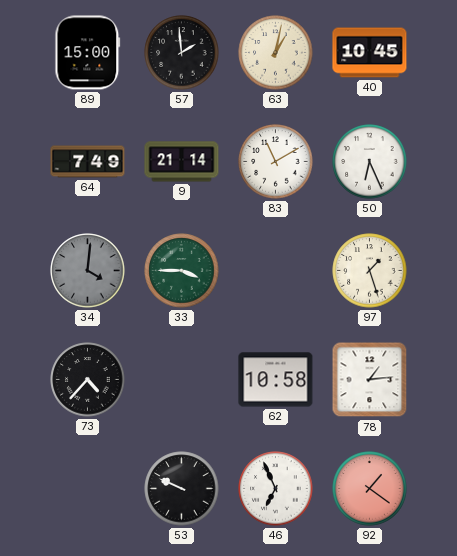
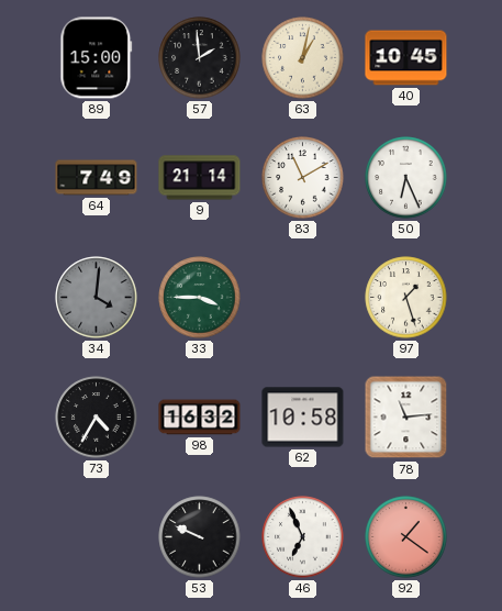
73: 4:37 -> 4:35
98: none -> 16:32
78: 1:14 -> 11:14
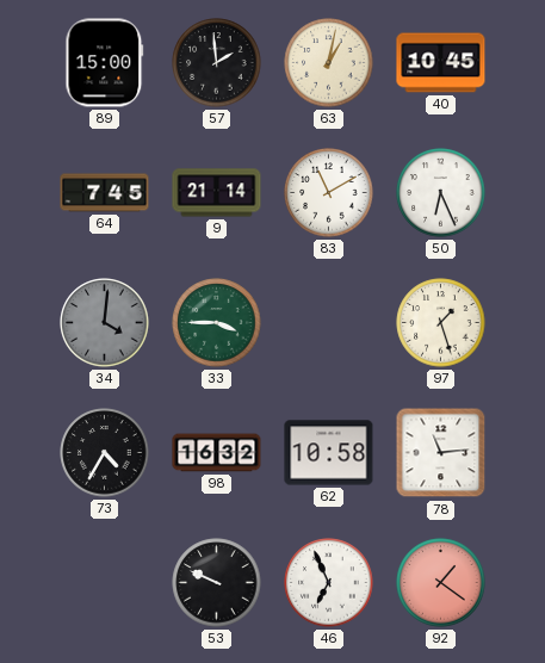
64: 7:49 -> 7:45
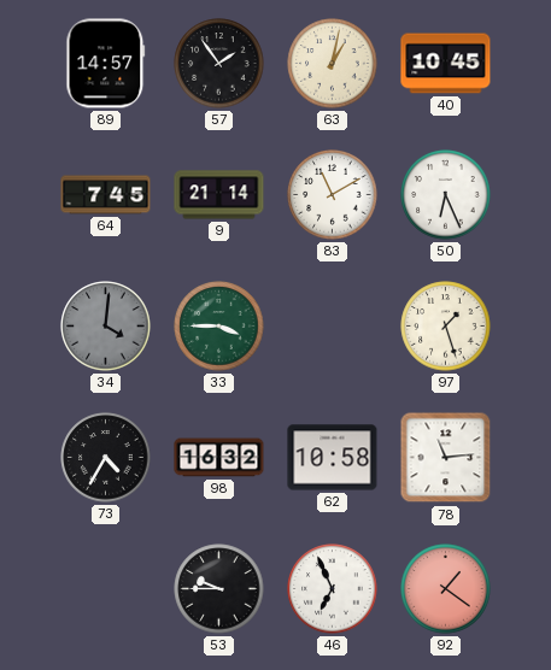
89: 15:00 -> 14:57
57: 1:59 -> 1:54
53: 9:49 -> 9:45
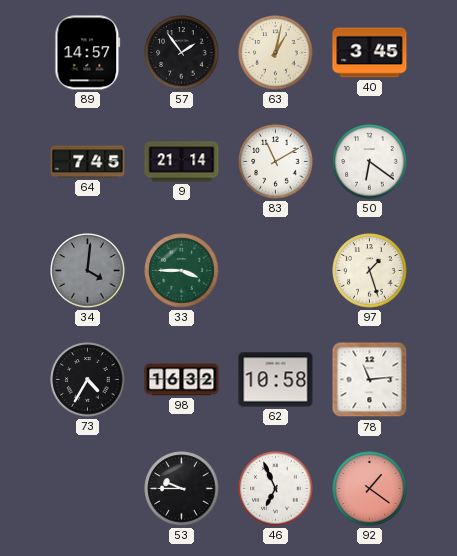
40: 10:45 -> 3:45
50: 6:26 -> 6:21
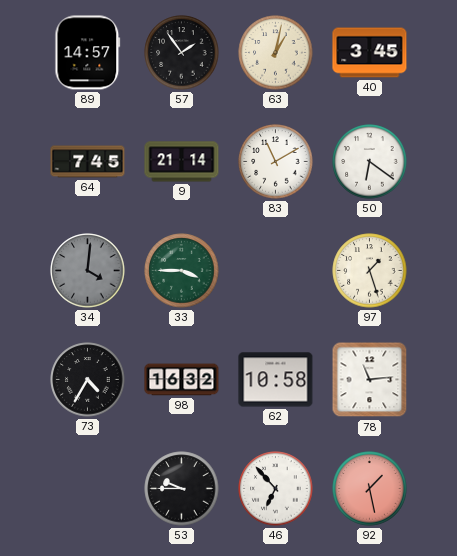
46: 6:56 -> 6:53
92: 1:21 -> 1:28
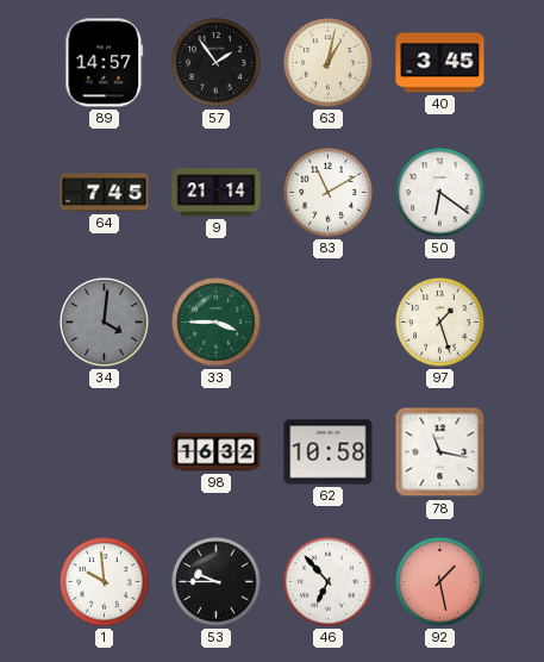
73: 4:35 -> none
78: 11:14 -> 11:17
1: none -> 9:59
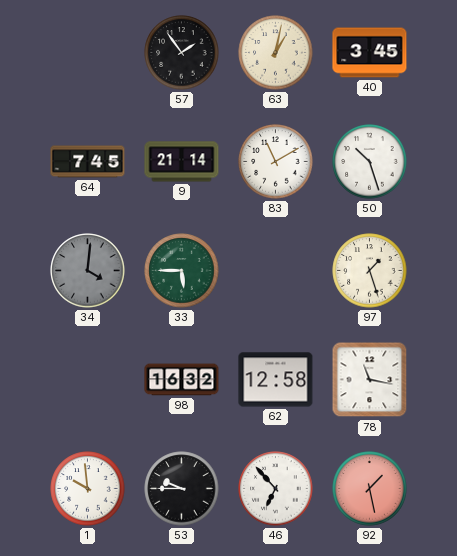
89: 14:57 -> none
50: 6:21 -> 10:27
33: 3:45 -> 5:45
62: 10:58 -> 12:58
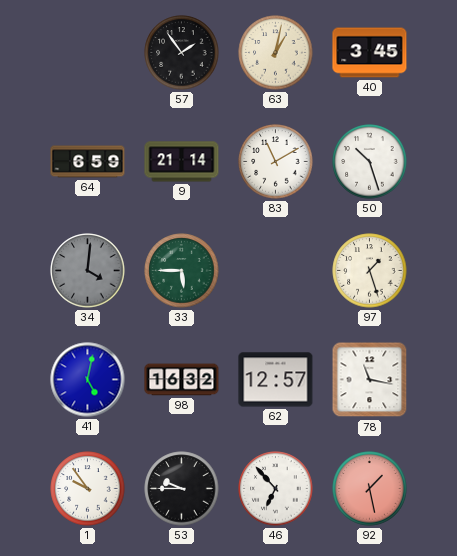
64: 7:45 -> 6:59
41: none -> 5:02
62: 12:58 -> 12:57
1: 9:59 -> 9:54
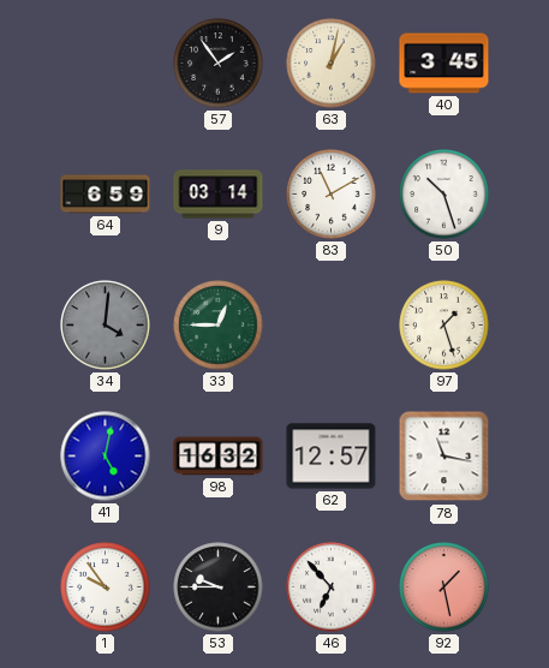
9: 21:14 -> 03:14
33: 5:45 -> 12:45
